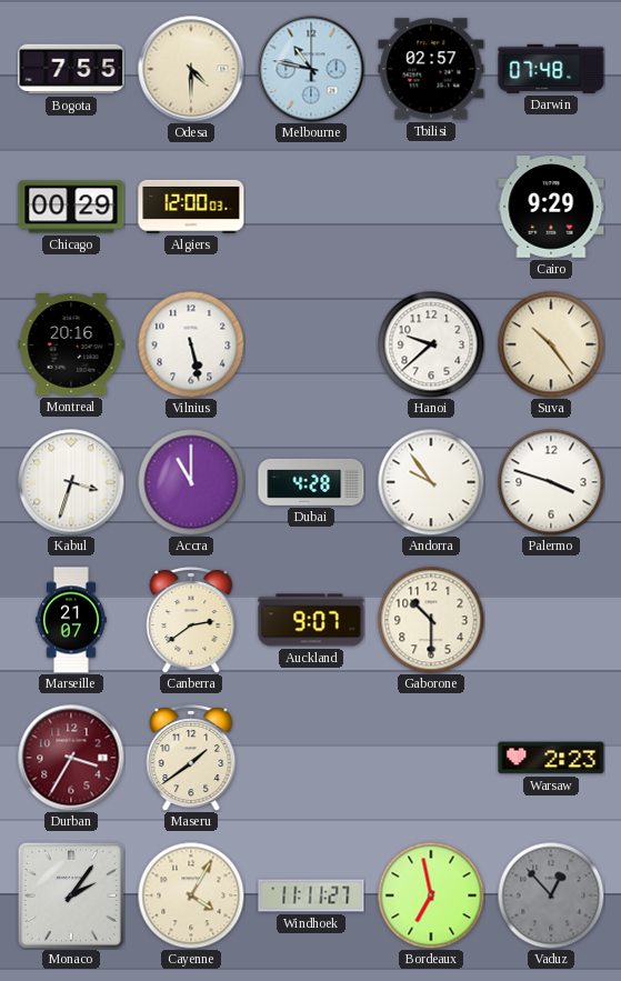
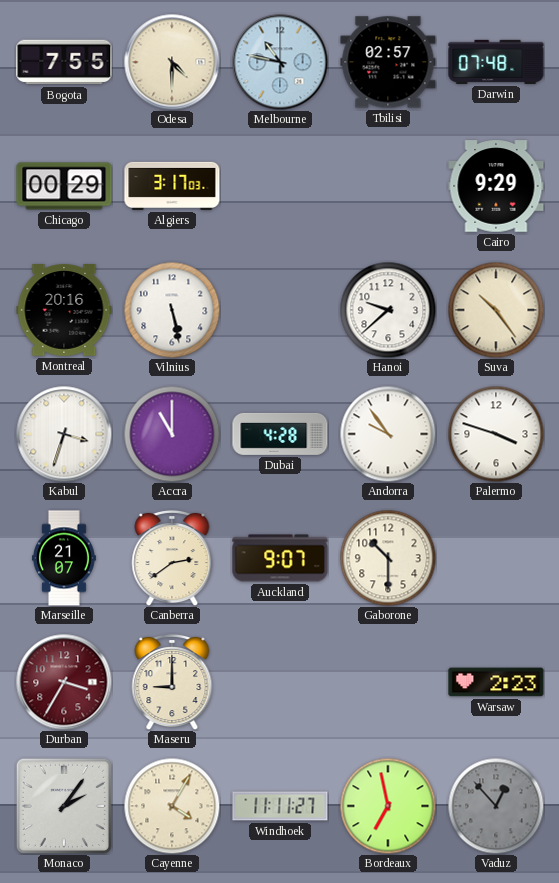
Algiers: 12:00 -> 3:17
Maseru: 1:39 -> 9:00
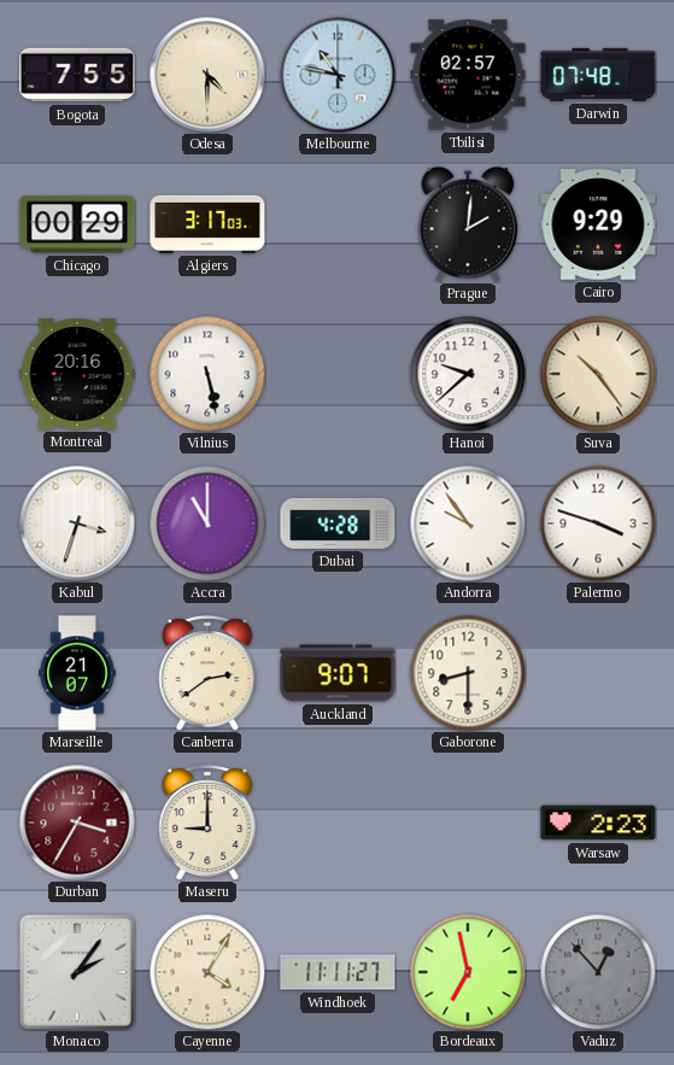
Prague: none -> 2:01
Gaborone: 10:30 -> 8:30
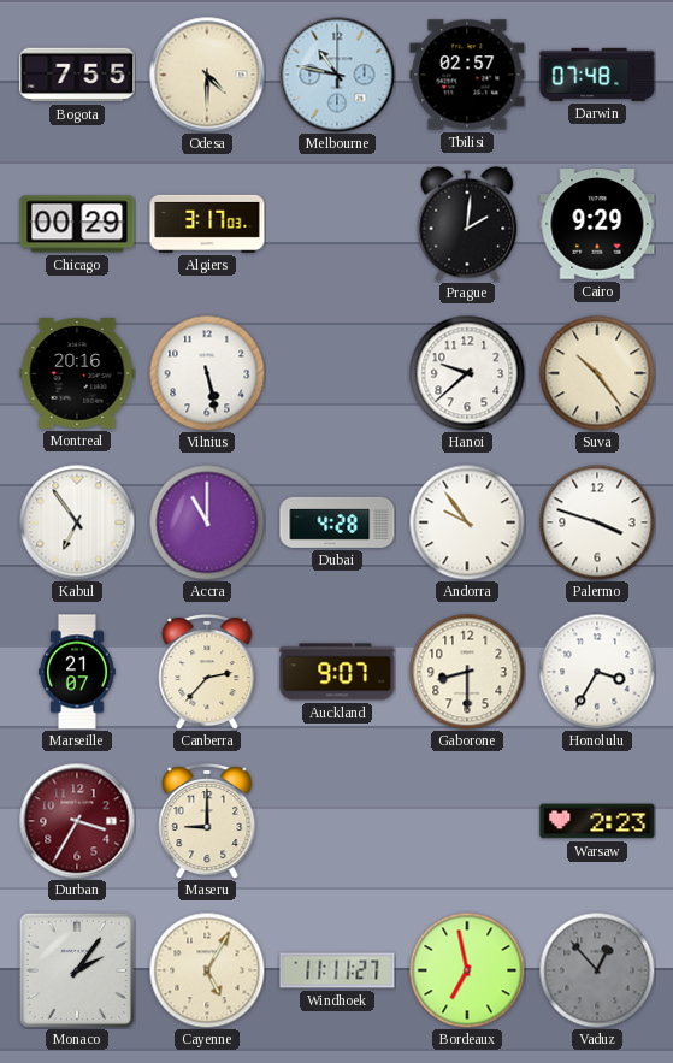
Kabul: 3:33 -> 6:54
Canberra: 2:39 -> 2:37
Honolulu: none -> 3:35
Cayenne: 4:05 -> 5:05
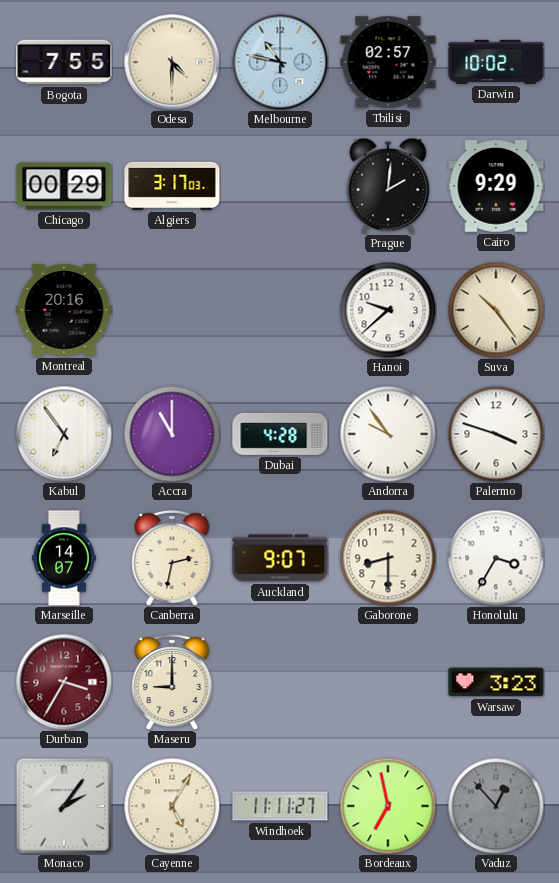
Darwin: 07:48 -> 10:02
Vilnius: 5:28 -> none
Marseille: 21:07 -> 14:07
Canberra: 2:37 -> 2:32
Warsaw: 2:23 -> 3:23
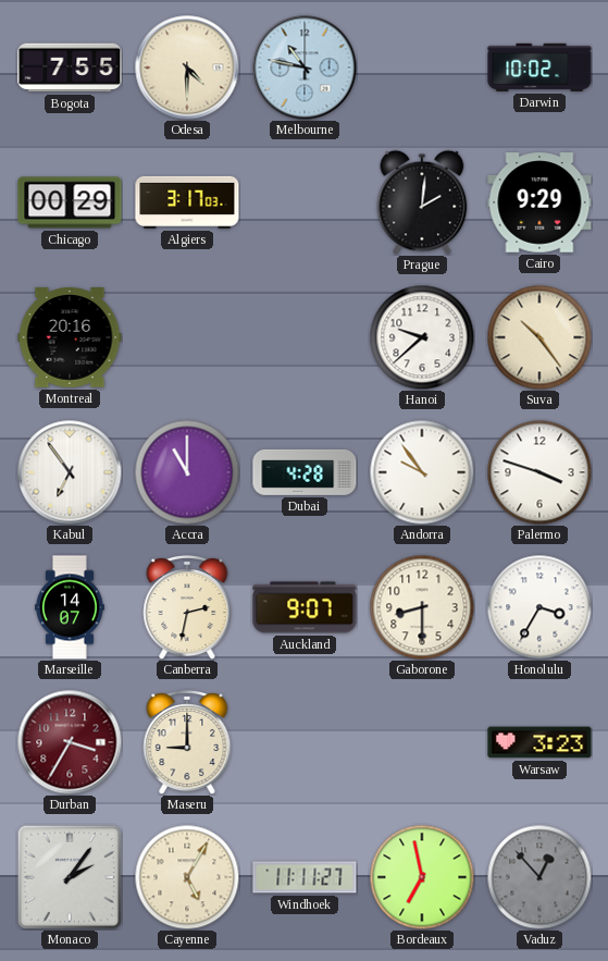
Tbilisi: 02:57 -> none
